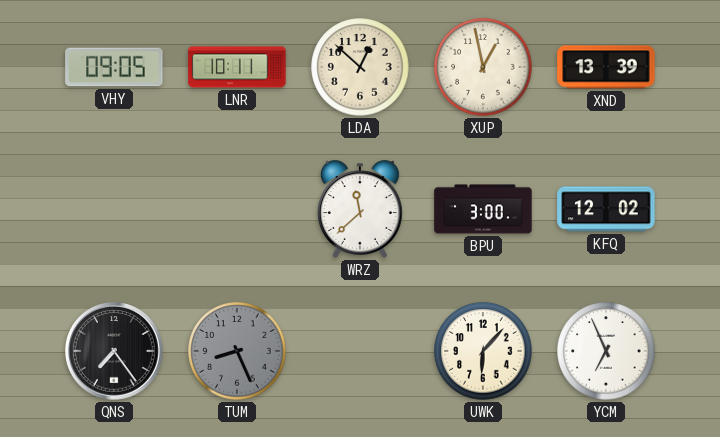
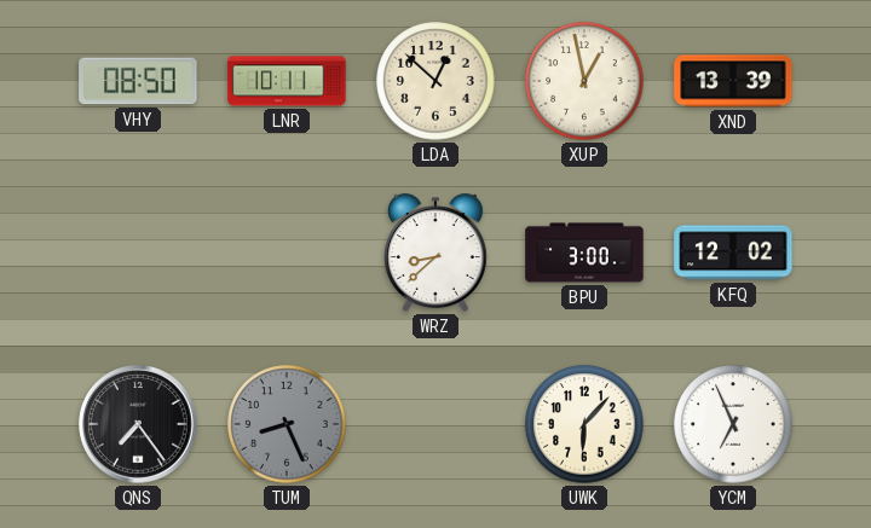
VHY: 09:05 -> 08:50
WRZ: 11:38 -> 8:38
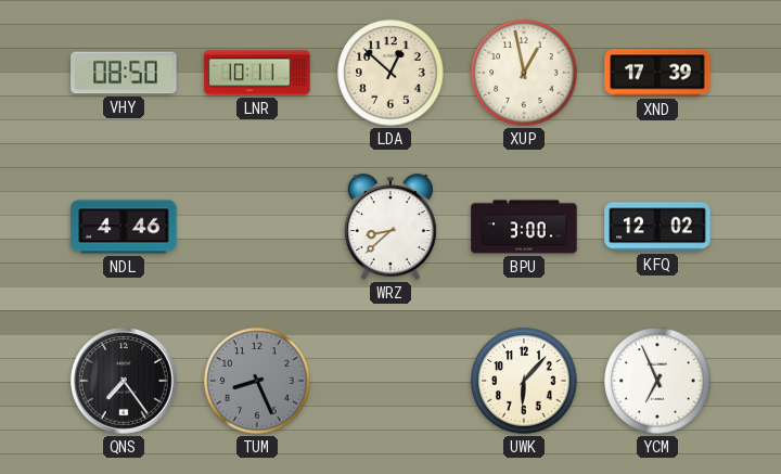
XND: 13:39 -> 17:39
NDL: none -> 4:46
